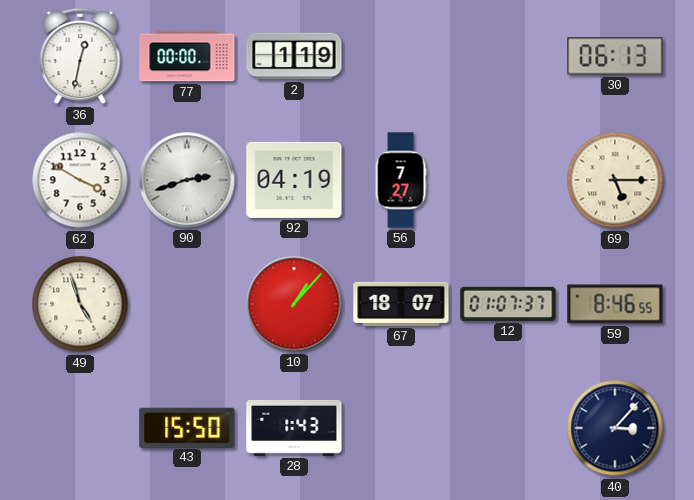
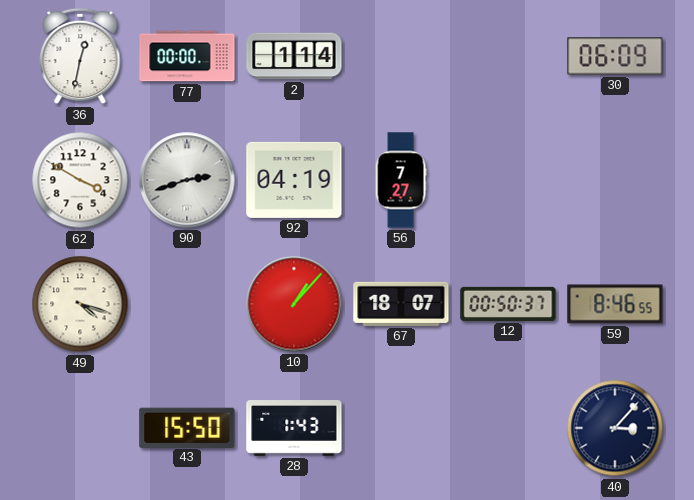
2: 1:19 -> 1:14
30: 06:13 -> 06:09
69: 5:15 -> none
49: 4:57 -> 4:18
12: 01:07 -> 00:50
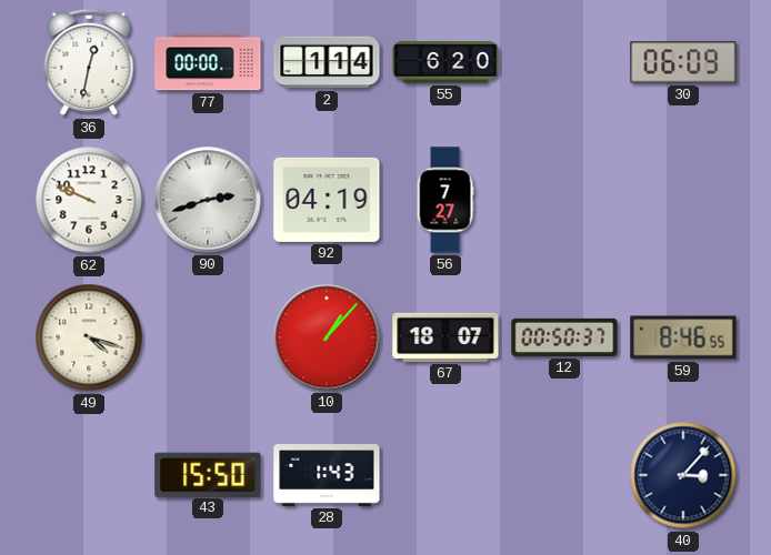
55: none -> 6:20
62: 3:50 -> 9:49
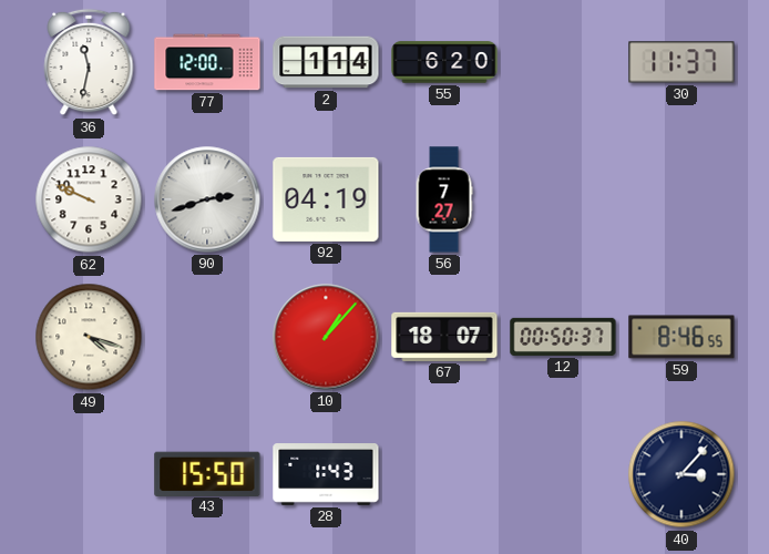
36: 12:32 -> 11:32
77: 00:00 -> 12:00
30: 06:09 -> 11:37
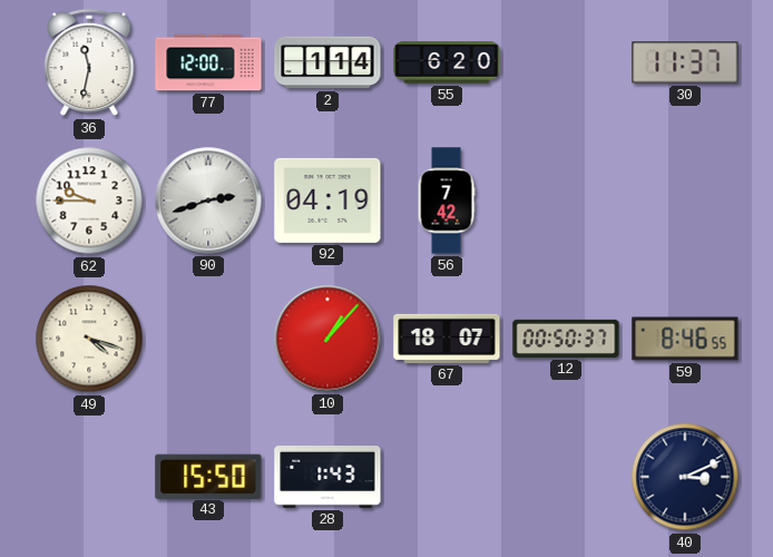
62: 9:49 -> 9:45
56: 7:27 -> 7:42
40: 3:07 -> 3:11
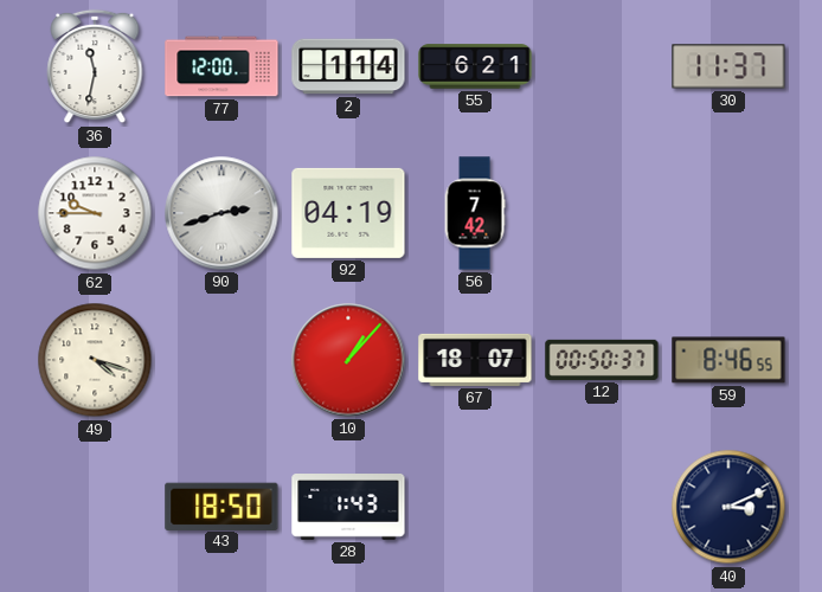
55: 6:20 -> 6:21
43: 15:50 -> 18:50
